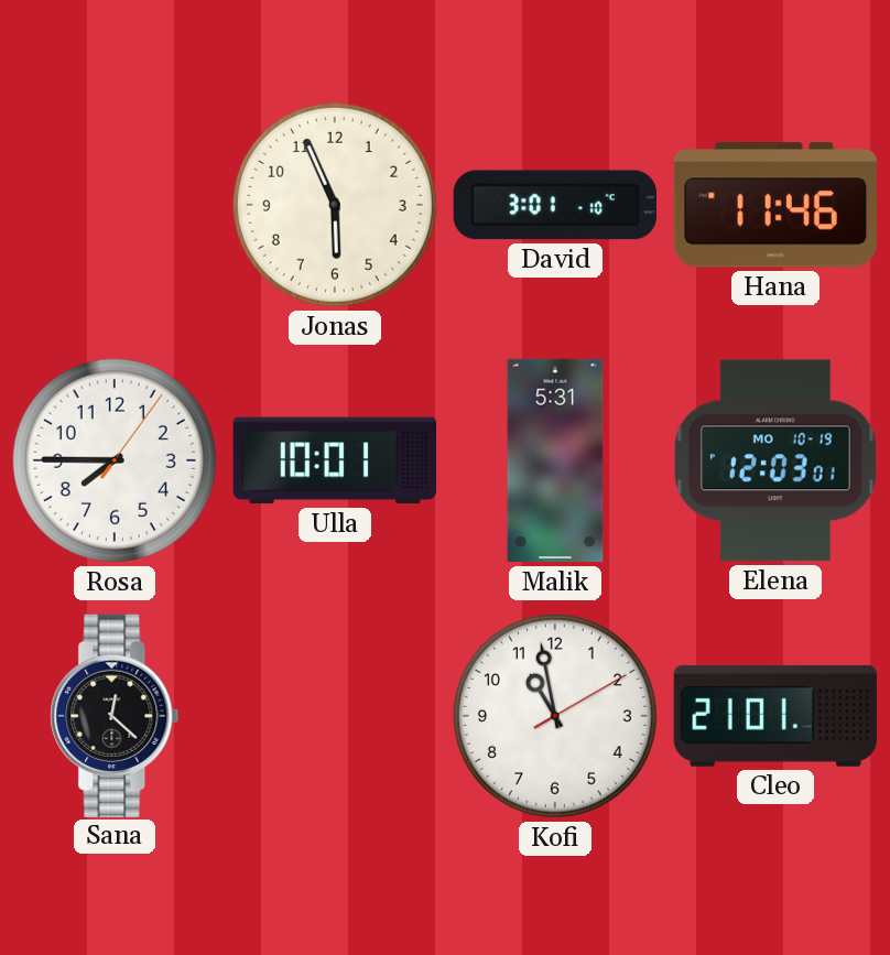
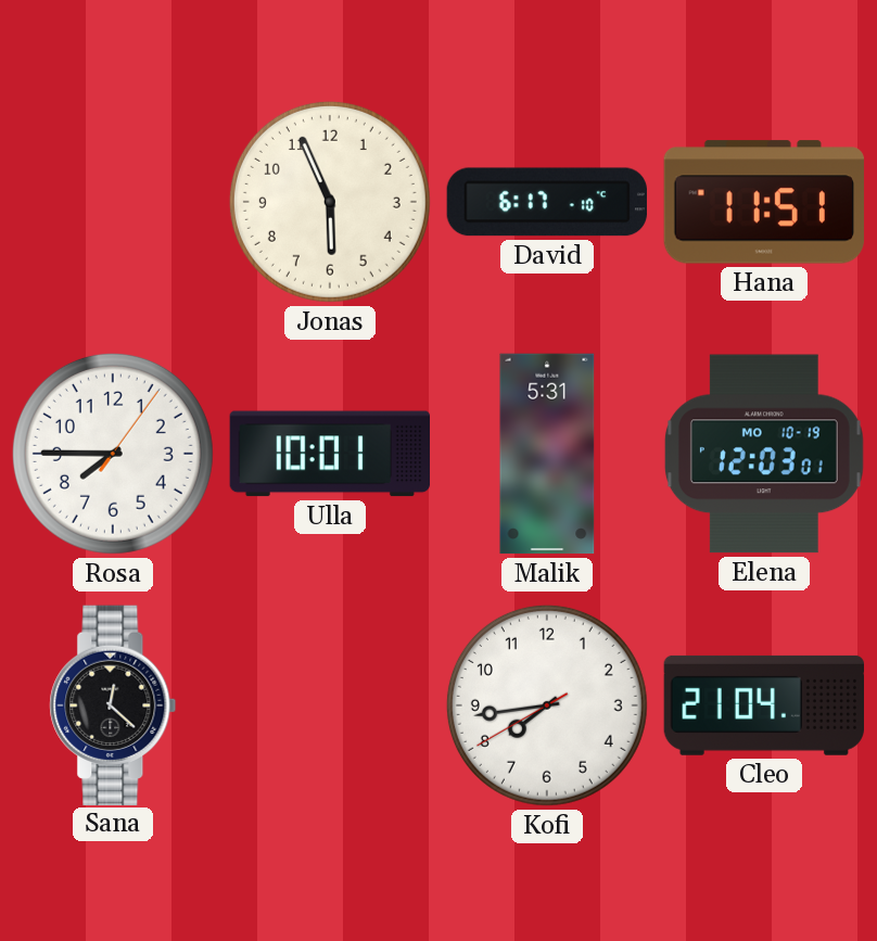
David: 3:01 -> 6:17
Hana: 11:46 -> 11:51
Kofi: 10:58 -> 7:43
Cleo: 21:01 -> 21:04
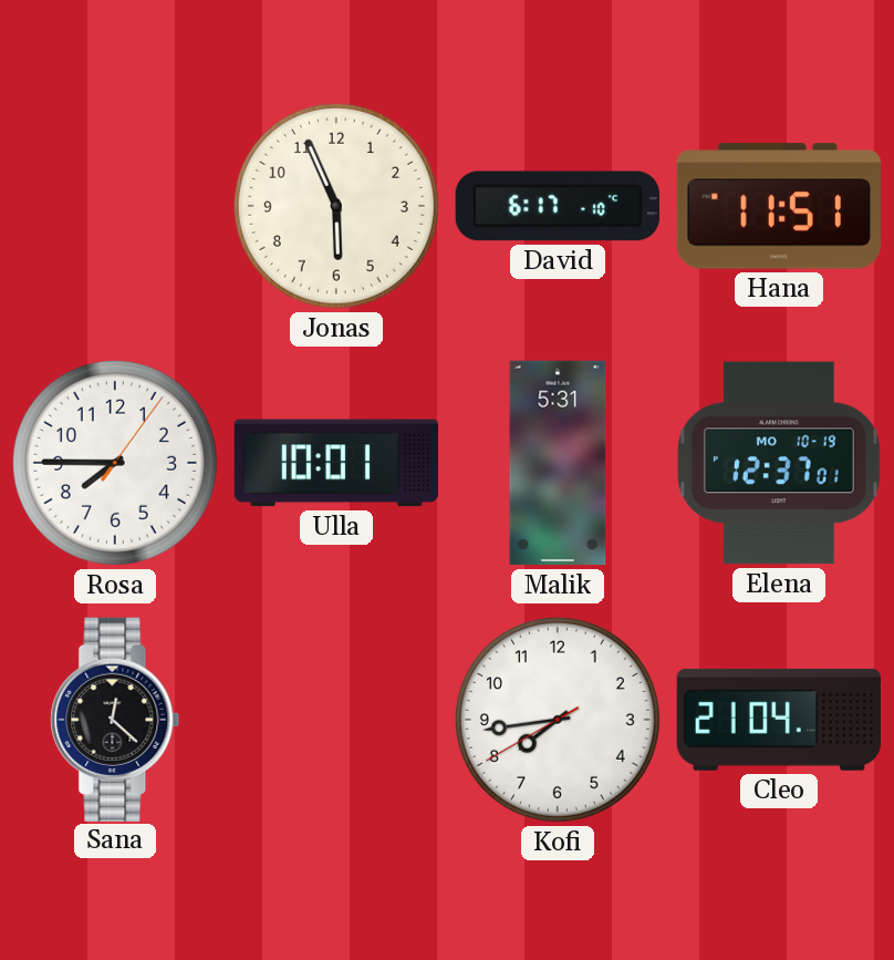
Elena: 12:03 -> 12:37
